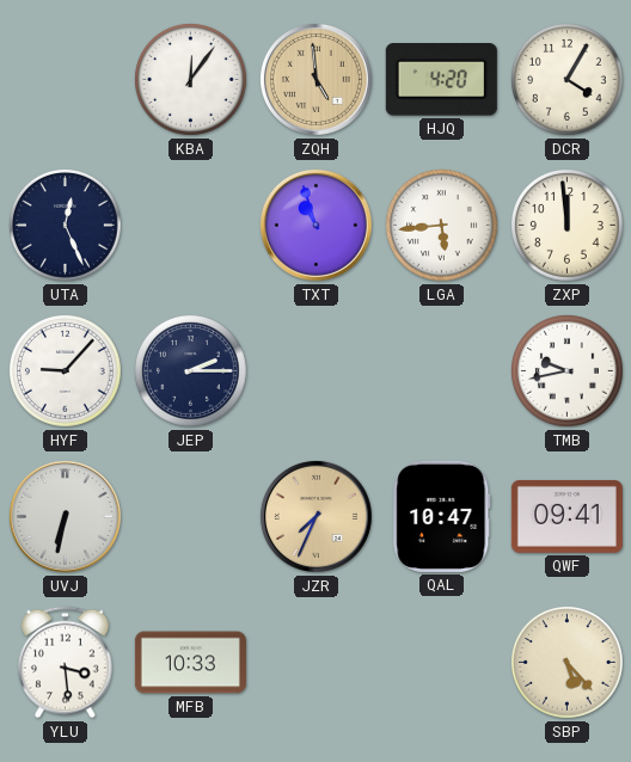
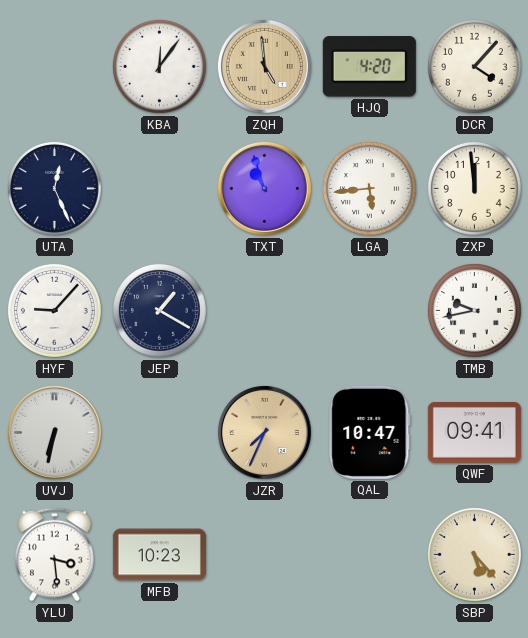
DCR: 4:05 -> 4:07
JEP: 2:15 -> 1:20
MFB: 10:33 -> 10:23
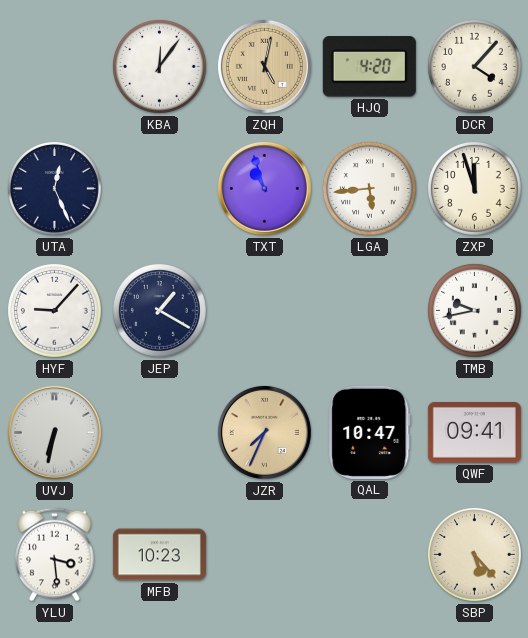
ZQH: 4:59 -> 5:02
ZXP: 11:59 -> 11:57
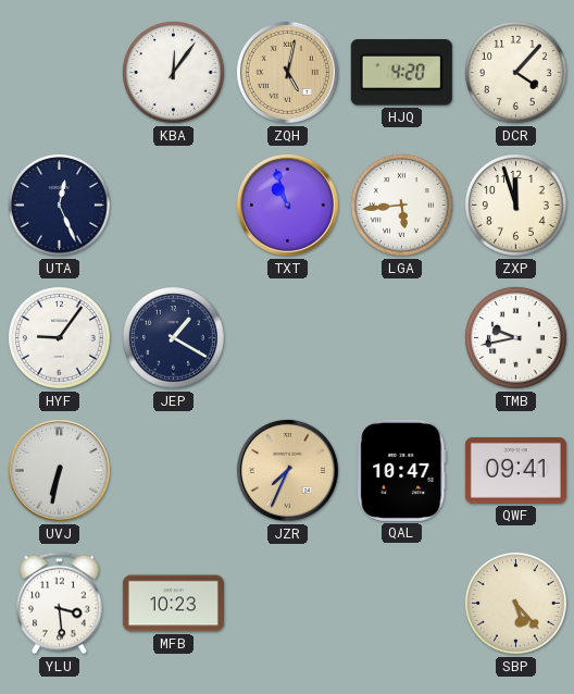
HYF: 9:07 -> 9:06
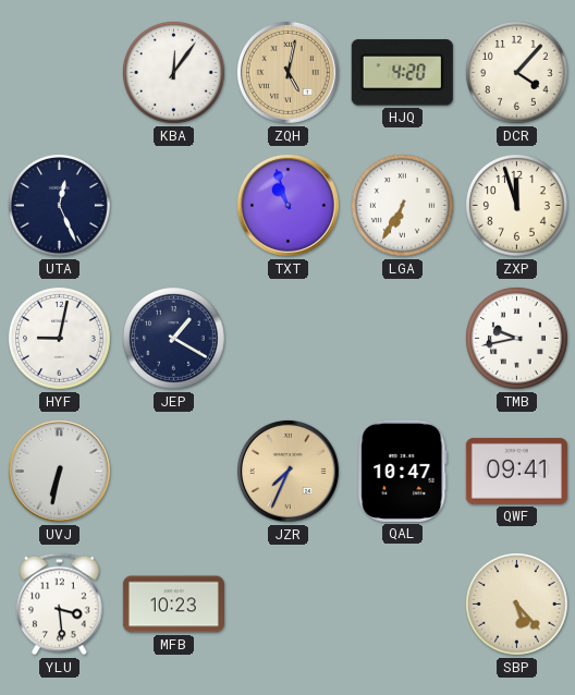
LGA: 5:44 -> 6:35
HYF: 9:06 -> 9:02
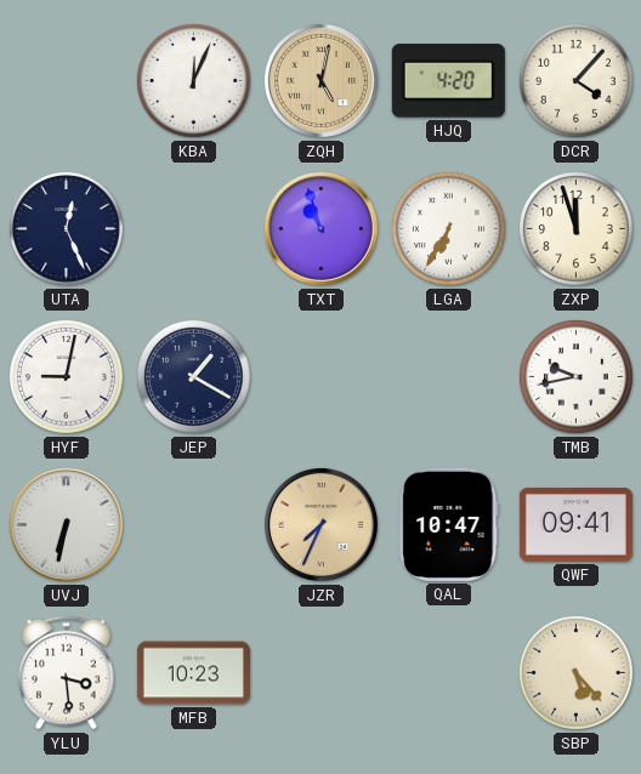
KBA: 12:06 -> 12:04
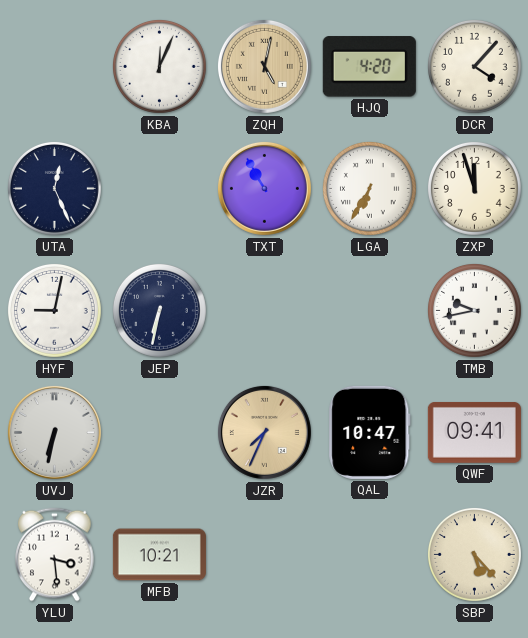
TXT: 10:57 -> 10:55
JEP: 1:20 -> 6:32
MFB: 10:23 -> 10:21
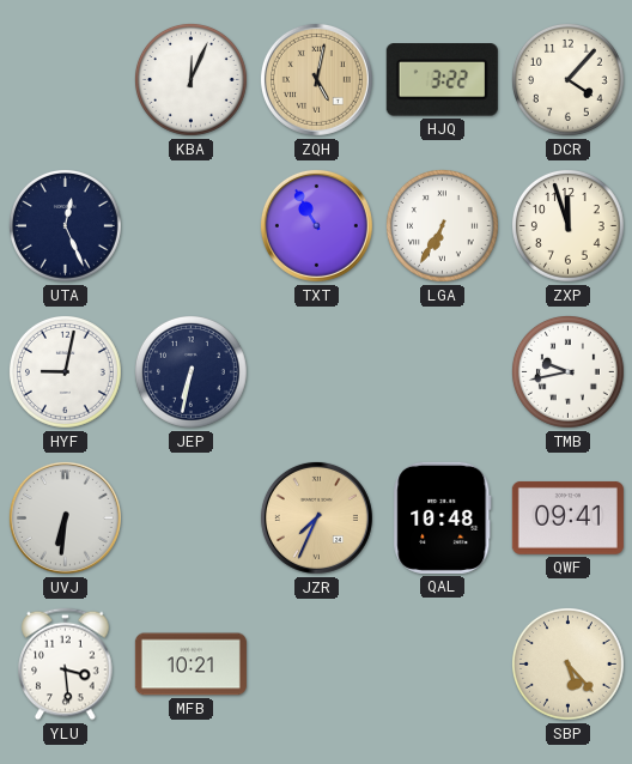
HJQ: 4:20 -> 3:22
UVJ: 6:32 -> 6:31
QAL: 10:47 -> 10:48
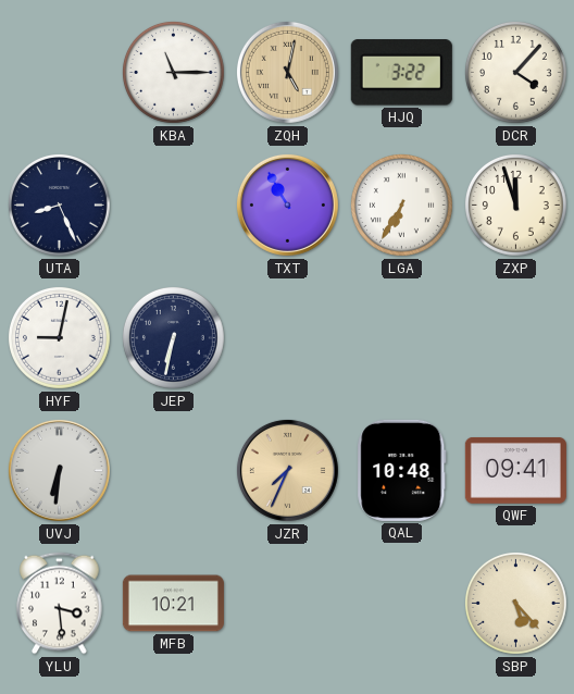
KBA: 12:04 -> 11:15
UTA: 12:26 -> 8:26
TMB: 9:43 -> none
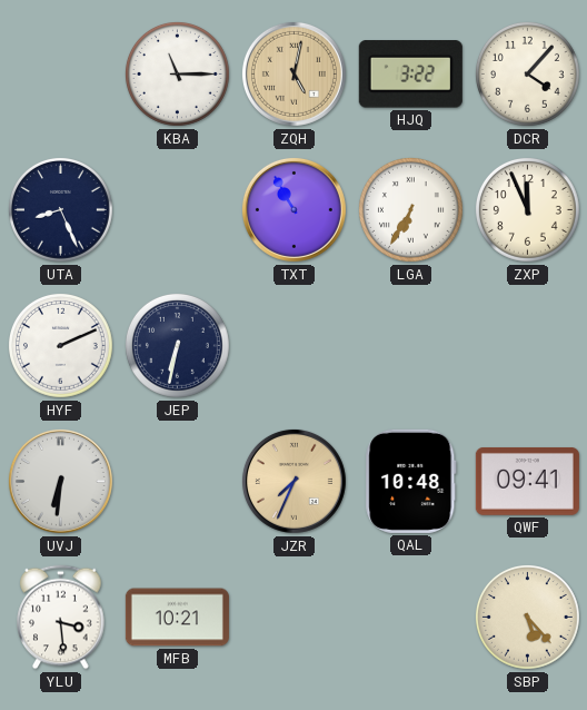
ZXP: 11:57 -> 11:56
HYF: 9:02 -> 2:11
